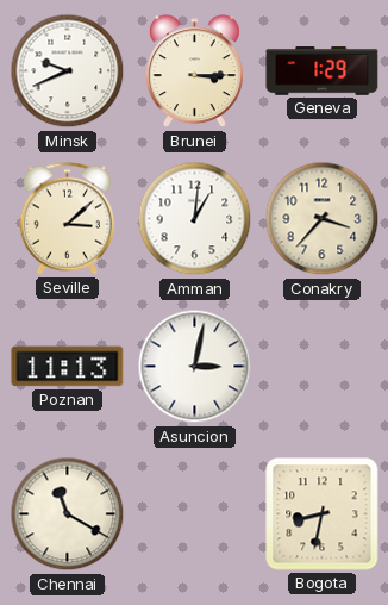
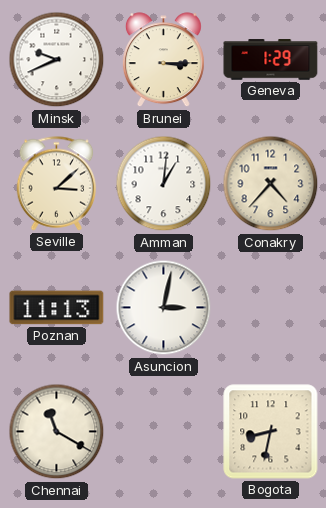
Conakry: 3:37 -> 4:37
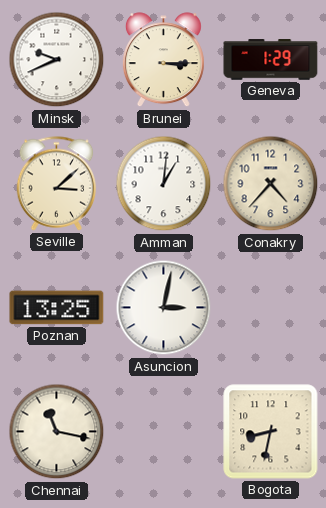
Poznan: 11:13 -> 13:25
Chennai: 11:20 -> 11:17
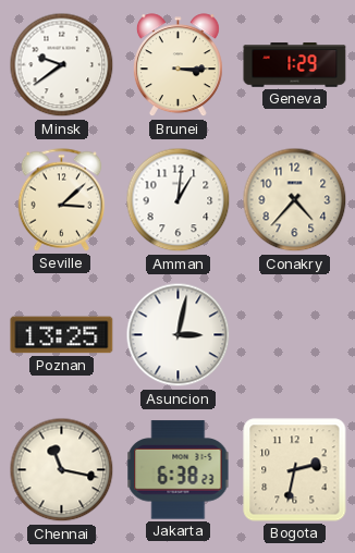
Minsk: 9:41 -> 9:39
Jakarta: none -> 6:38
Bogota: 8:32 -> 2:32
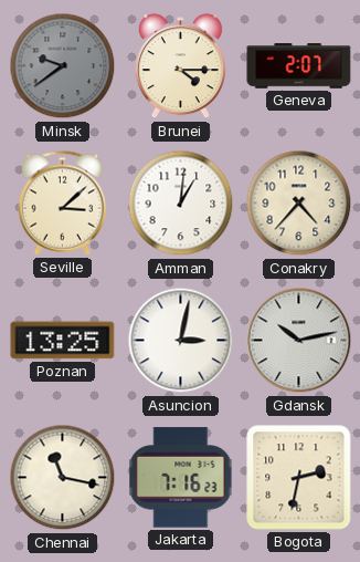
Minsk dial: white -> grey
Brunei: 3:15 -> 4:15
Geneva: 1:29 -> 2:07
Gdansk: none -> 10:13
Jakarta: 6:38 -> 7:16
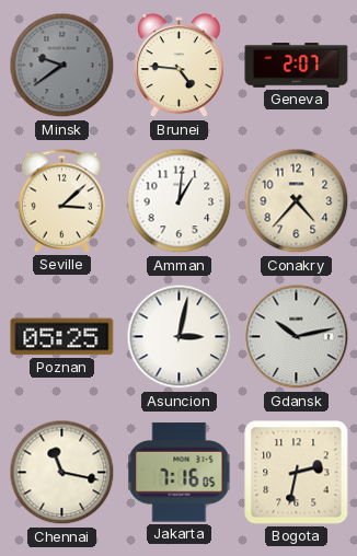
Brunei: 4:15 -> 4:46
Poznan: 13:25 -> 05:25
Jakarta: 7:16:23 -> 7:16:05
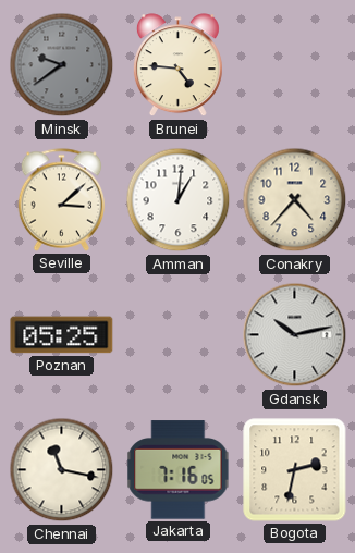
Geneva: 2:07 -> none
Asuncion: 3:02 -> none
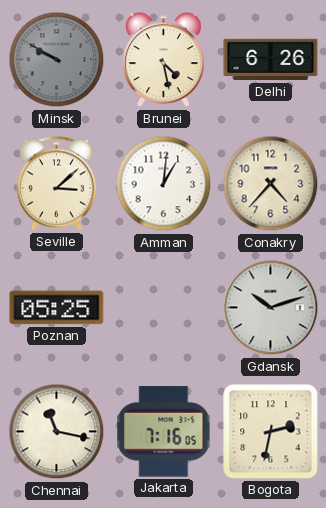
Minsk: 9:39 -> 9:50
Brunei: 4:46 -> 4:28
Delhi: none -> 6:26
Gdansk: 10:13 -> 10:12
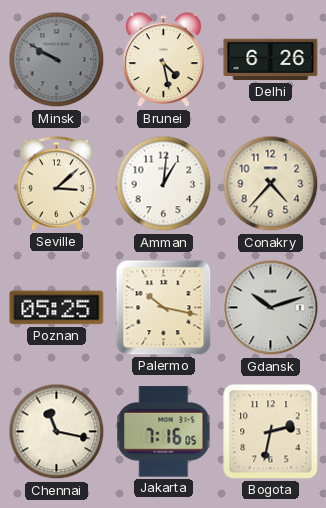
Palermo: none -> 10:17
